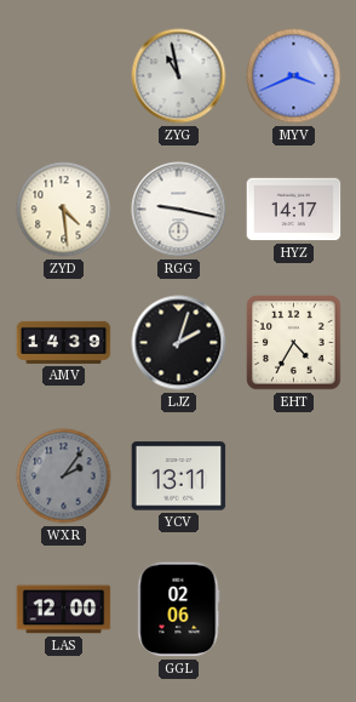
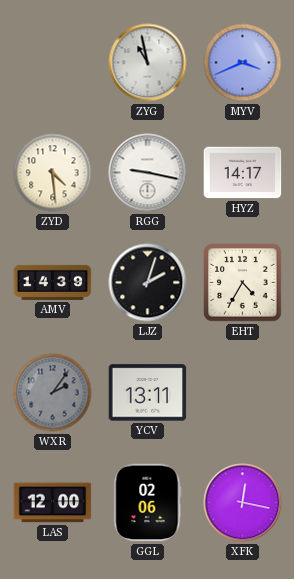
XFK: none -> 12:17
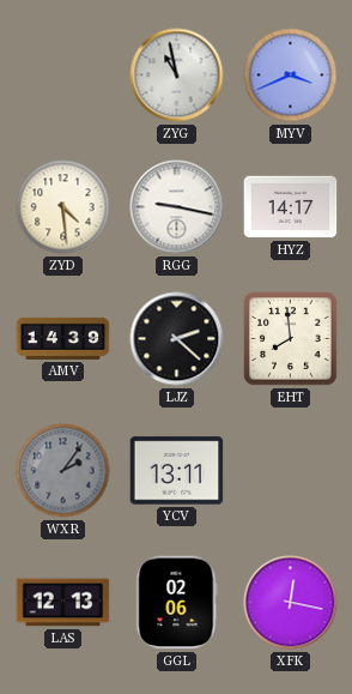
LJZ: 2:03 -> 2:22
EHT: 4:35 -> 7:59
LAS: 12:00 -> 12:13
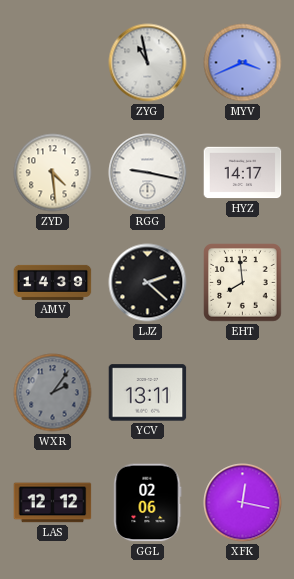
LAS: 12:13 -> 12:12
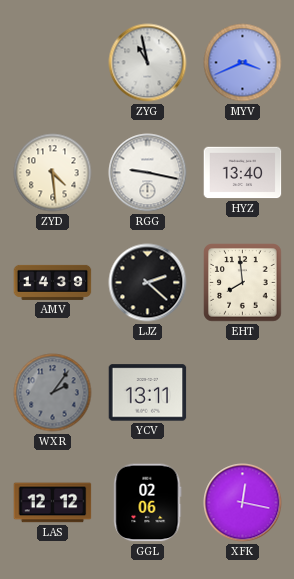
HYZ: 14:17 -> 13:40
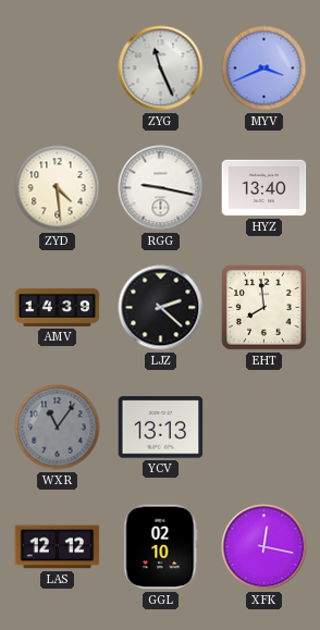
ZYG: 10:58 -> 11:26
WXR: 2:06 -> 11:06
YCV: 13:11 -> 13:13
GGL: 02:06 -> 02:10
